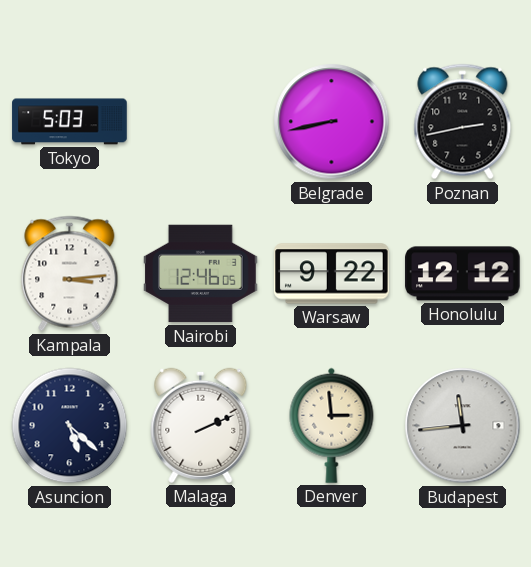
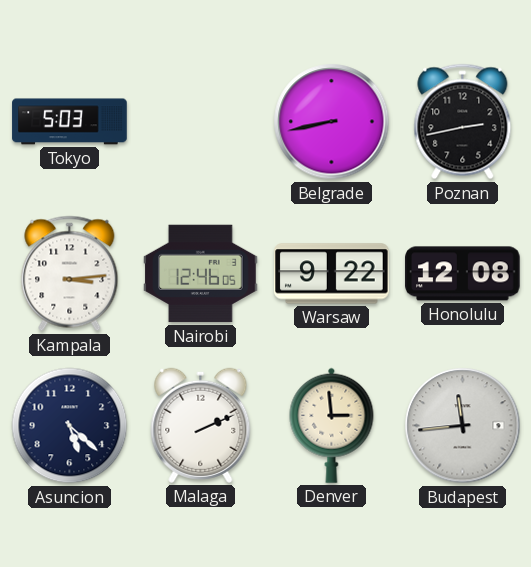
Honolulu: 12:12 -> 12:08
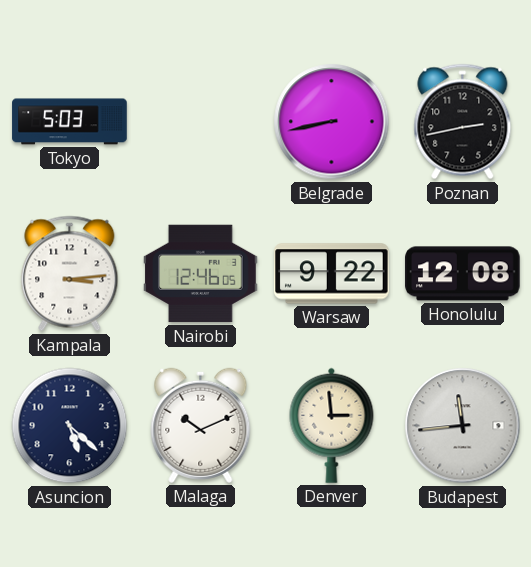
Malaga: 2:11 -> 10:11
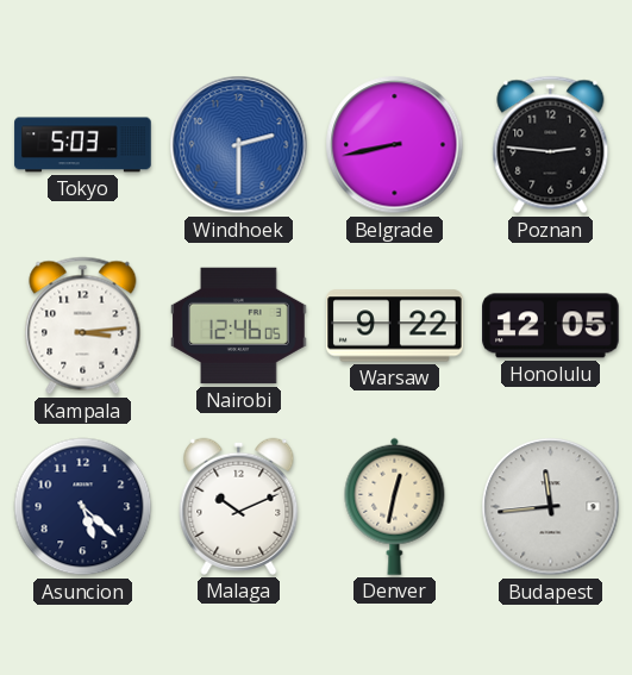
Windhoek: none -> 2:30
Poznan: 2:43 -> 2:46
Honolulu: 12:08 -> 12:05
Denver: 2:59 -> 12:32
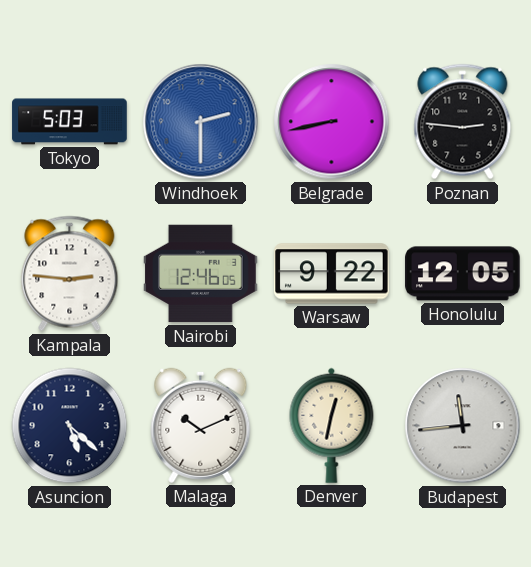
Kampala: 3:14 -> 2:46
